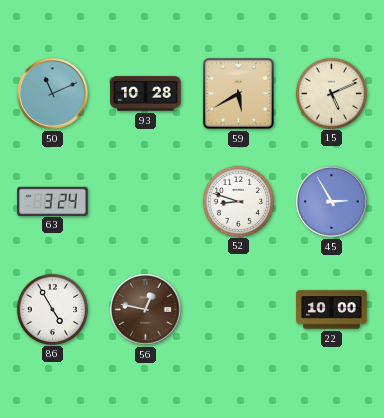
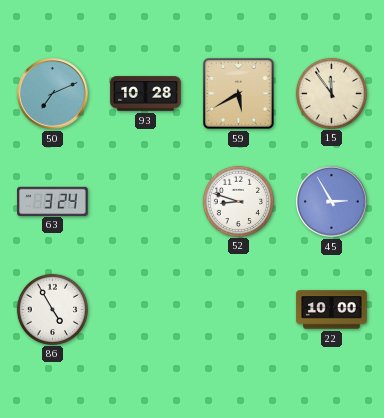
50: 11:11 -> 7:11
15: 5:11 -> 11:54
56: 12:47 -> none
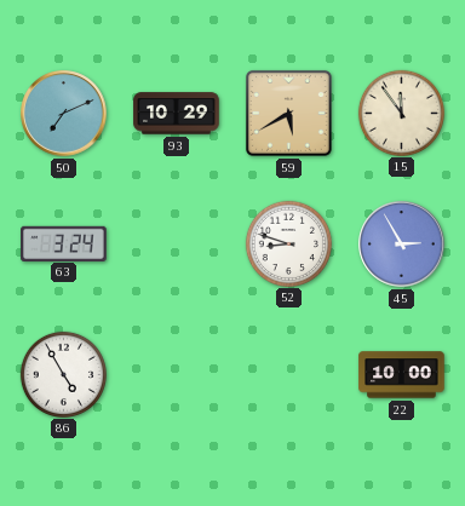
93: 10:28 -> 10:29
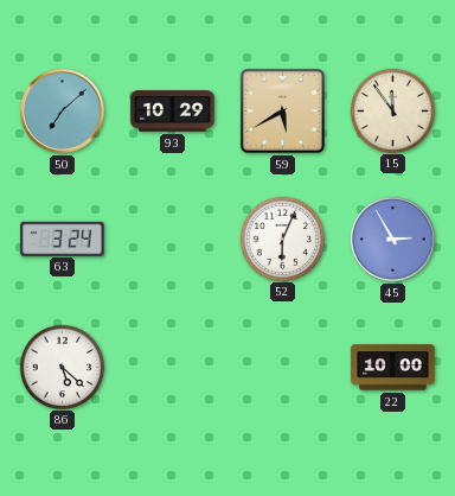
50: 7:11 -> 7:08
52: 8:48 -> 6:04
86: 4:55 -> 5:22
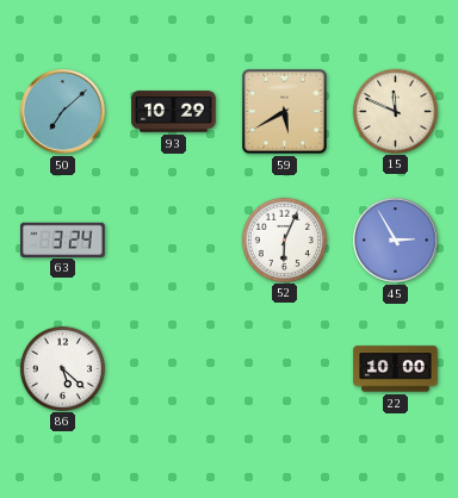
15: 11:54 -> 11:49
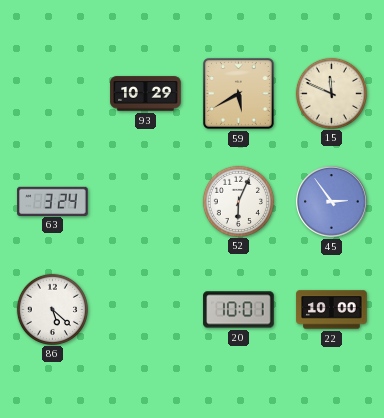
50: 7:08 -> none
45: 2:55 -> 2:54
20: none -> 10:01
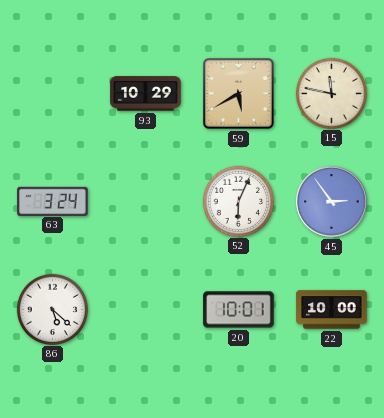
15: 11:49 -> 11:47
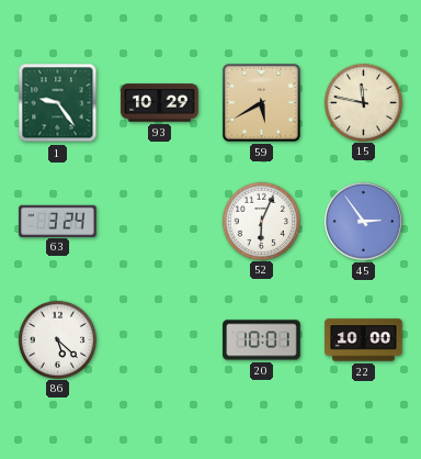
1: none -> 9:24
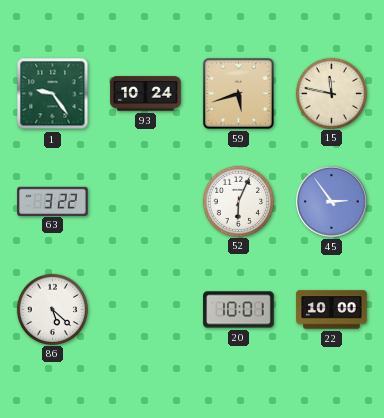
93: 10:29 -> 10:24
59: 5:40 -> 5:42
63: 3:24 -> 3:22
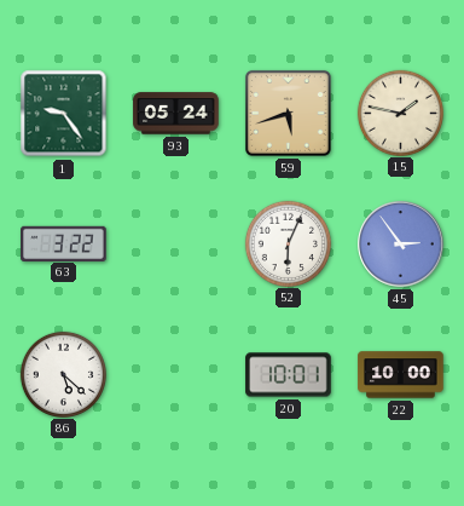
93: 10:24 -> 05:24
15: 11:47 -> 1:47
